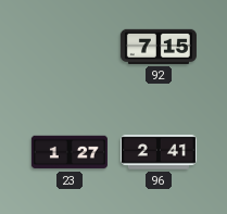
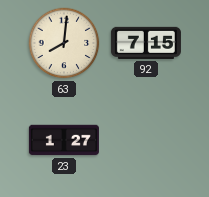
63: none -> 8:01
96: 2:41 -> none
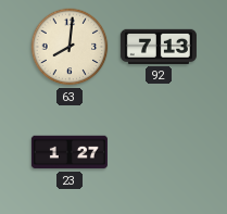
92: 7:15 -> 7:13
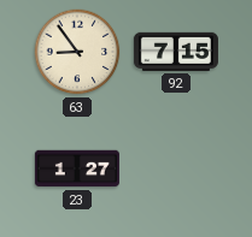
63: 8:01 -> 8:54
92: 7:13 -> 7:15
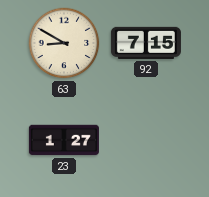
63: 8:54 -> 8:50
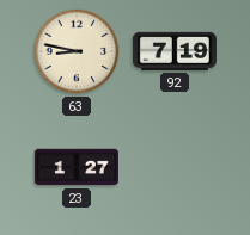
63: 8:50 -> 8:47
92: 7:15 -> 7:19
